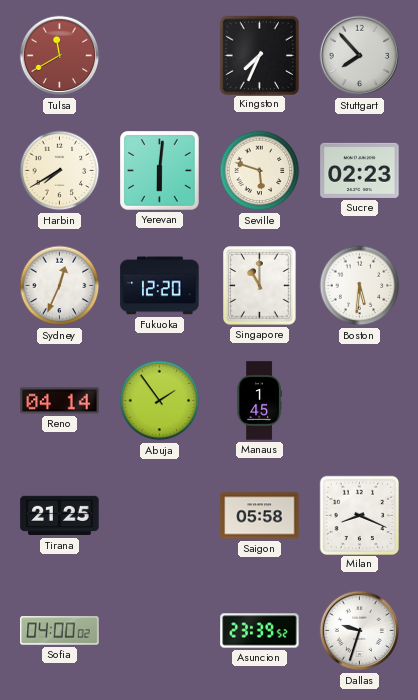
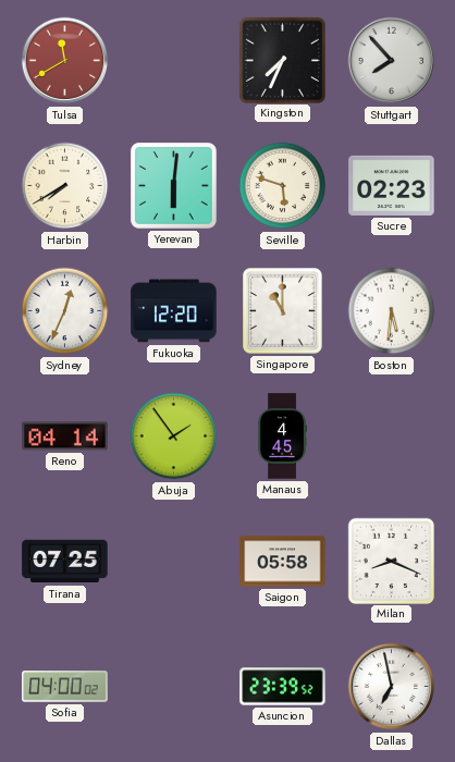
Manaus: 1:45 -> 4:45
Tirana: 21:25 -> 07:25
Dallas: 9:33 -> 6:58
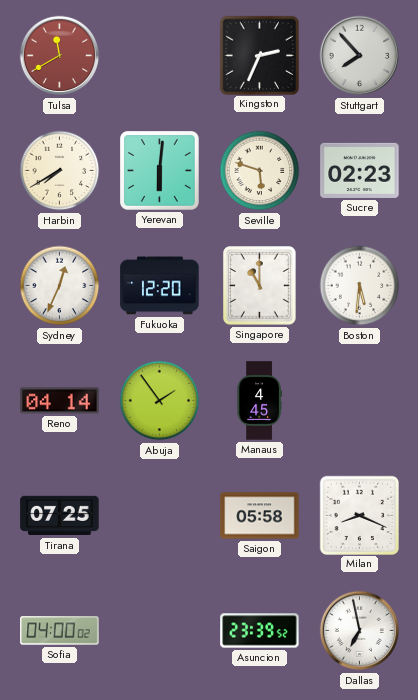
Kingston: 7:34 -> 2:34
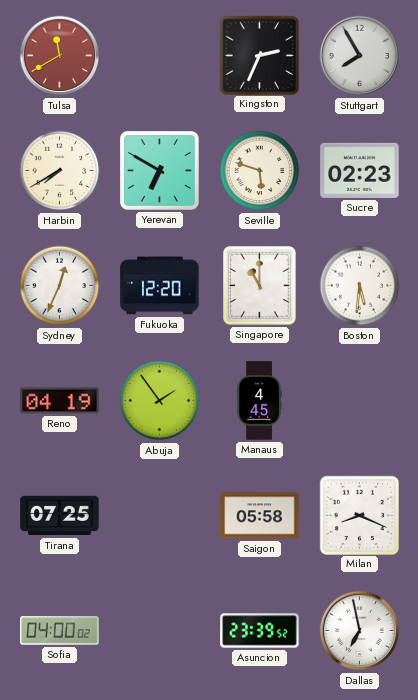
Stuttgart: 7:53 -> 7:55
Yerevan: 6:01 -> 6:50
Reno: 04:14 -> 04:19
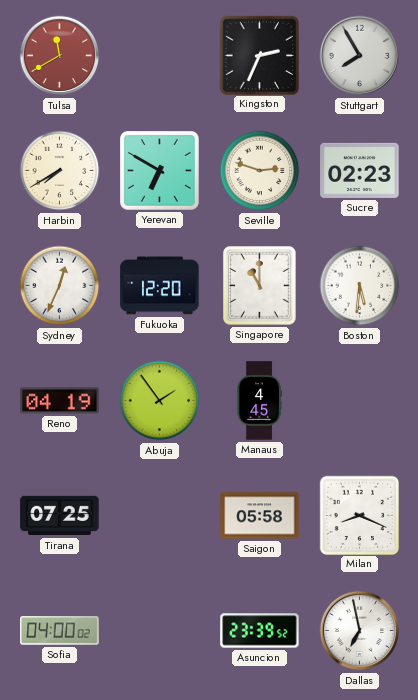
Seville: 5:48 -> 2:48
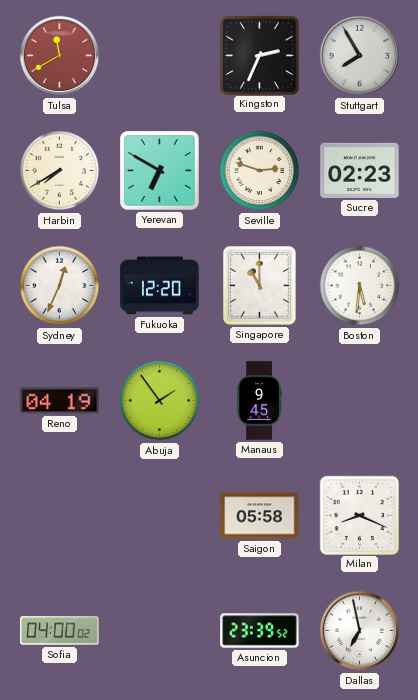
Manaus: 4:45 -> 9:45
Tirana: 07:25 -> none
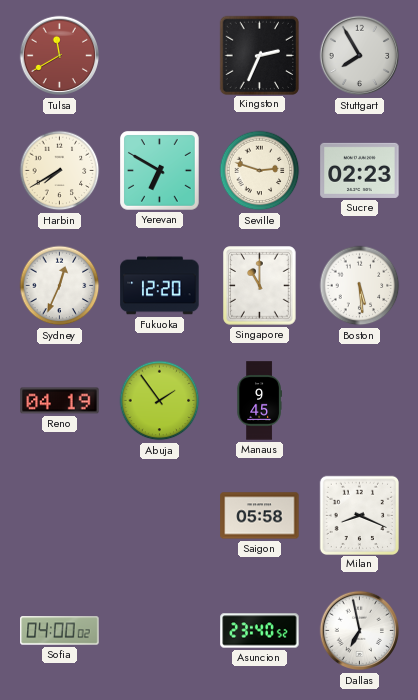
Boston: 5:31 -> 5:29
Asuncion: 23:39 -> 23:40
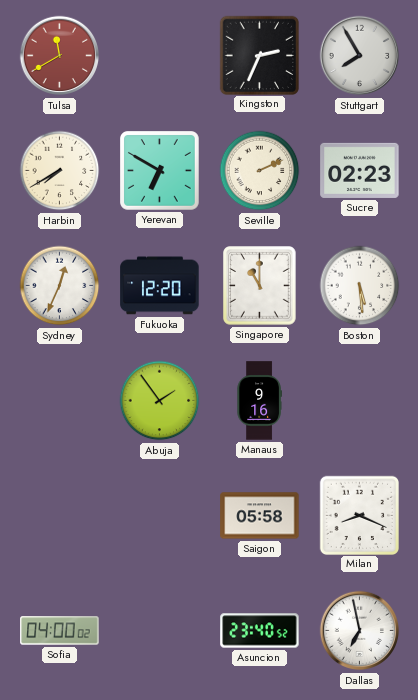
Seville: 2:48 -> 2:11
Reno: 04:19 -> none
Manaus: 9:45 -> 9:16
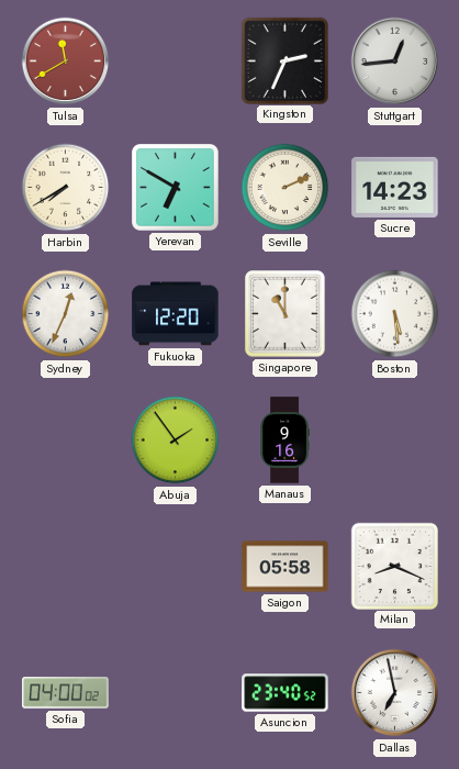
Stuttgart: 7:55 -> 12:44
Sucre: 02:23 -> 14:23
